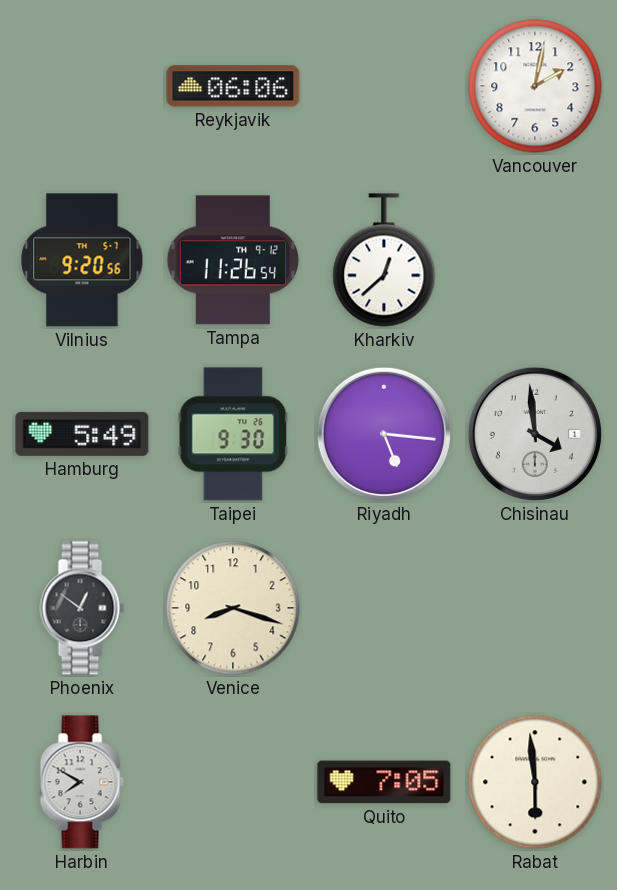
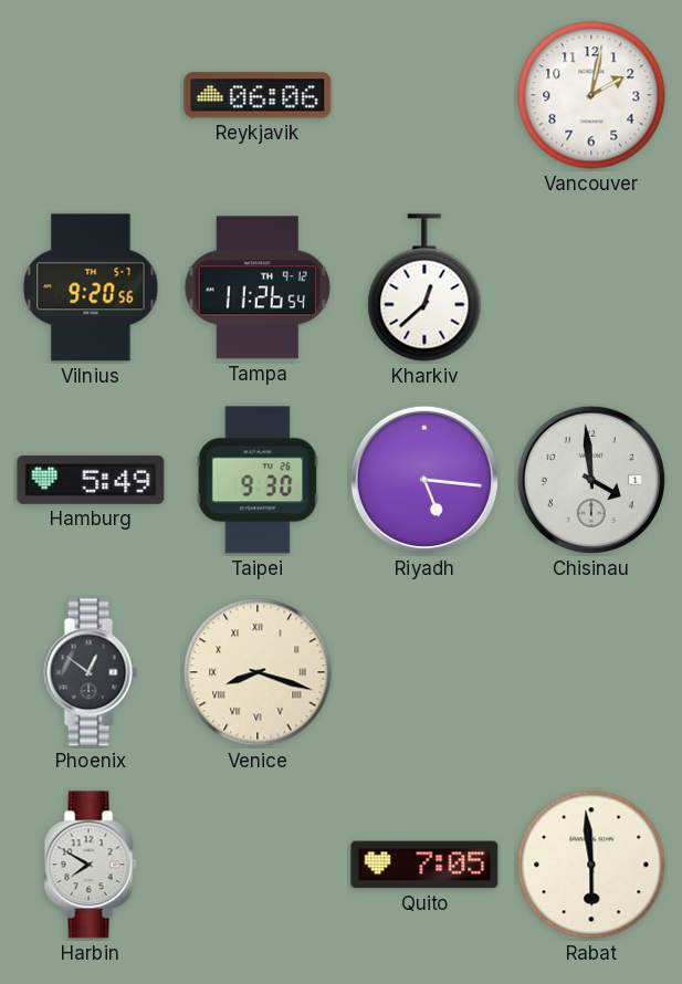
Venice numerals: Arabic -> Roman
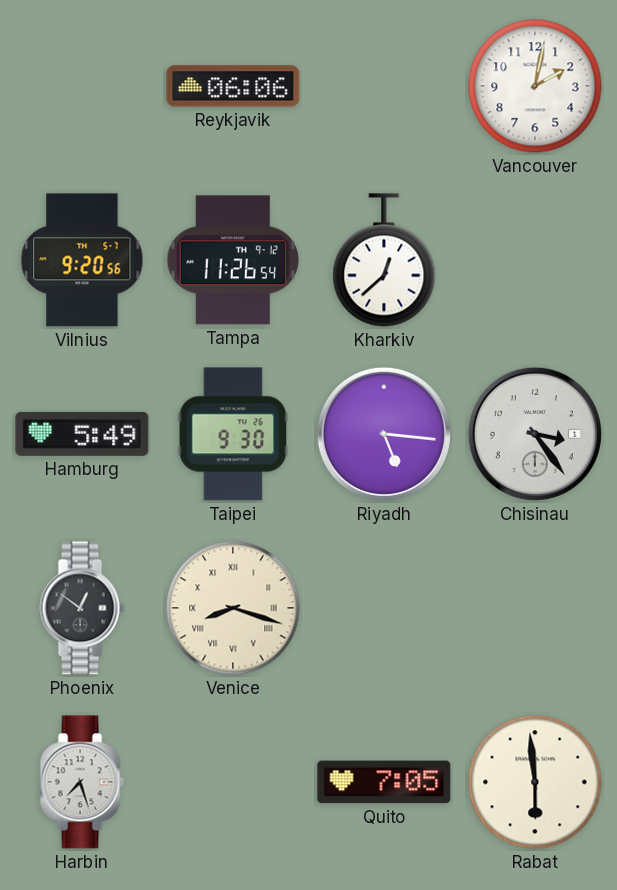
Chisinau: 3:59 -> 3:24
Harbin: 7:50 -> 7:27
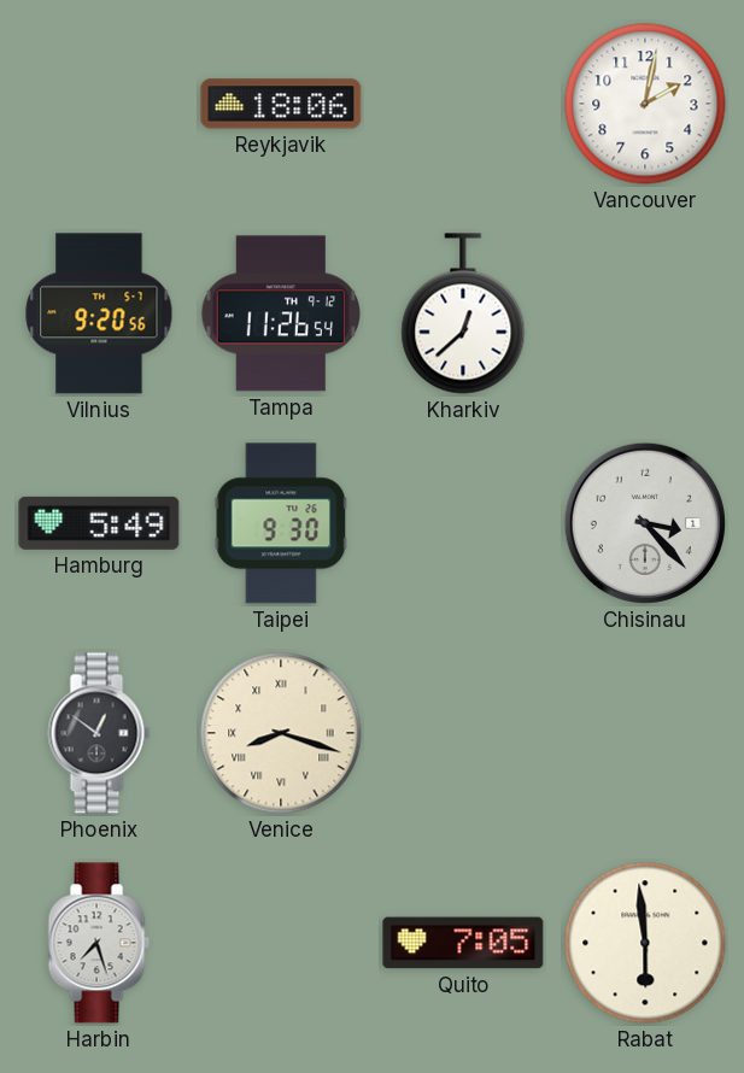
Reykjavik: 06:06 -> 18:06
Riyadh: 5:16 -> none
Chisinau: 3:24 -> 3:23
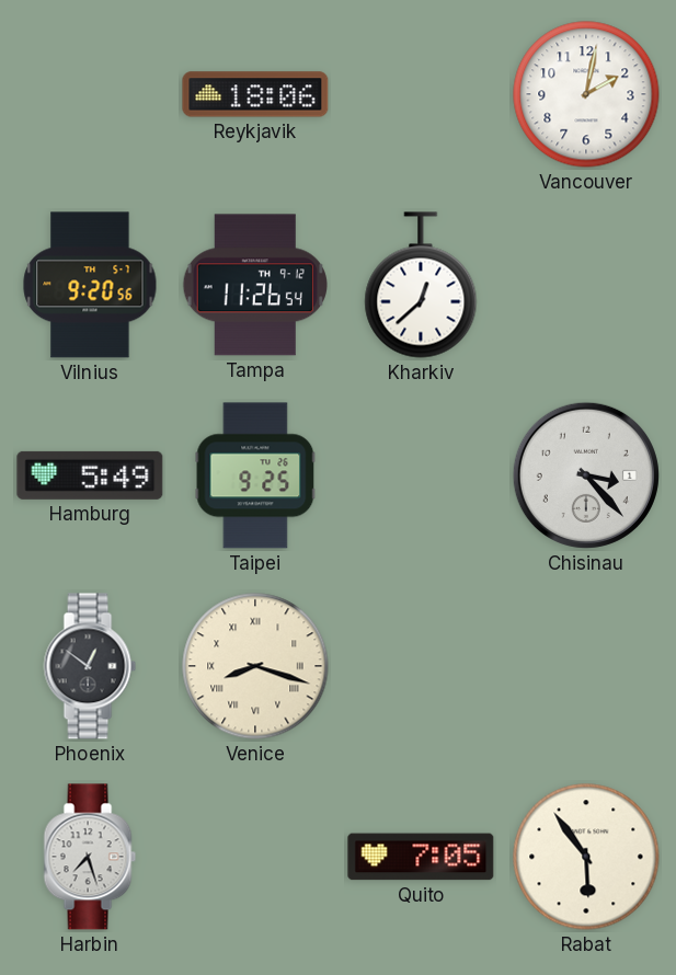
Taipei: 9:30 -> 9:25
Rabat: 5:59 -> 5:54
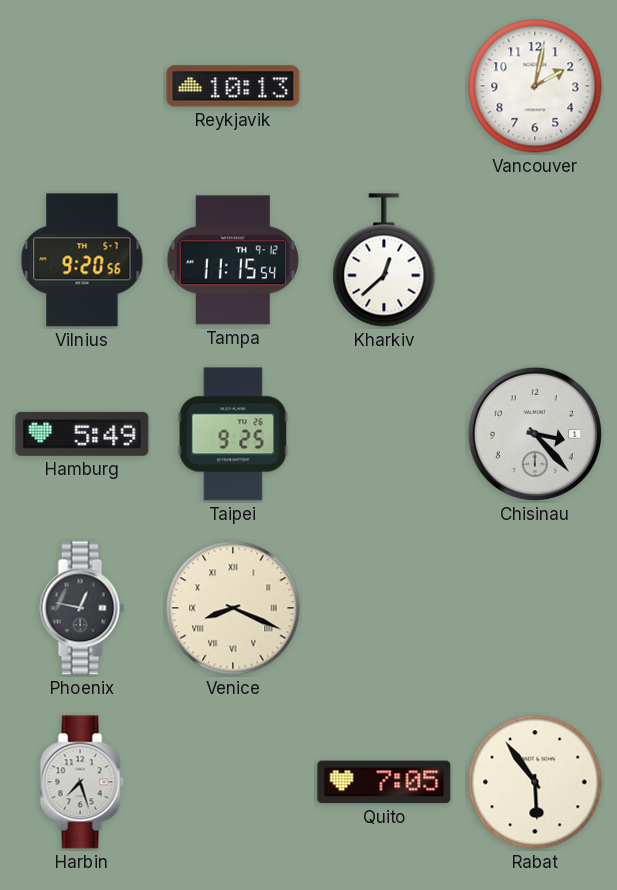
Reykjavik: 18:06 -> 10:13
Tampa: 11:26 -> 11:15
Phoenix: 12:51 -> 12:47
Venice: 8:18 -> 8:19
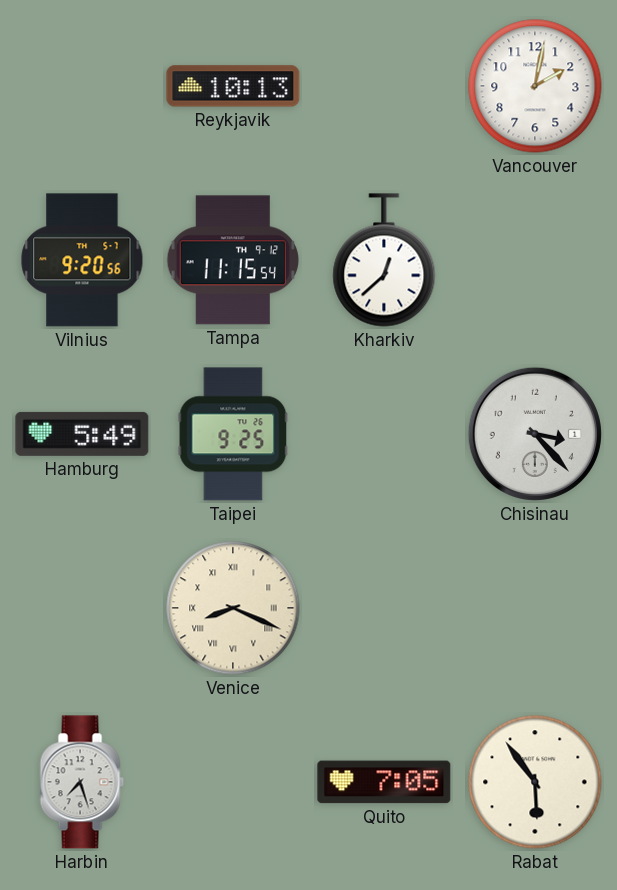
Phoenix: 12:47 -> none
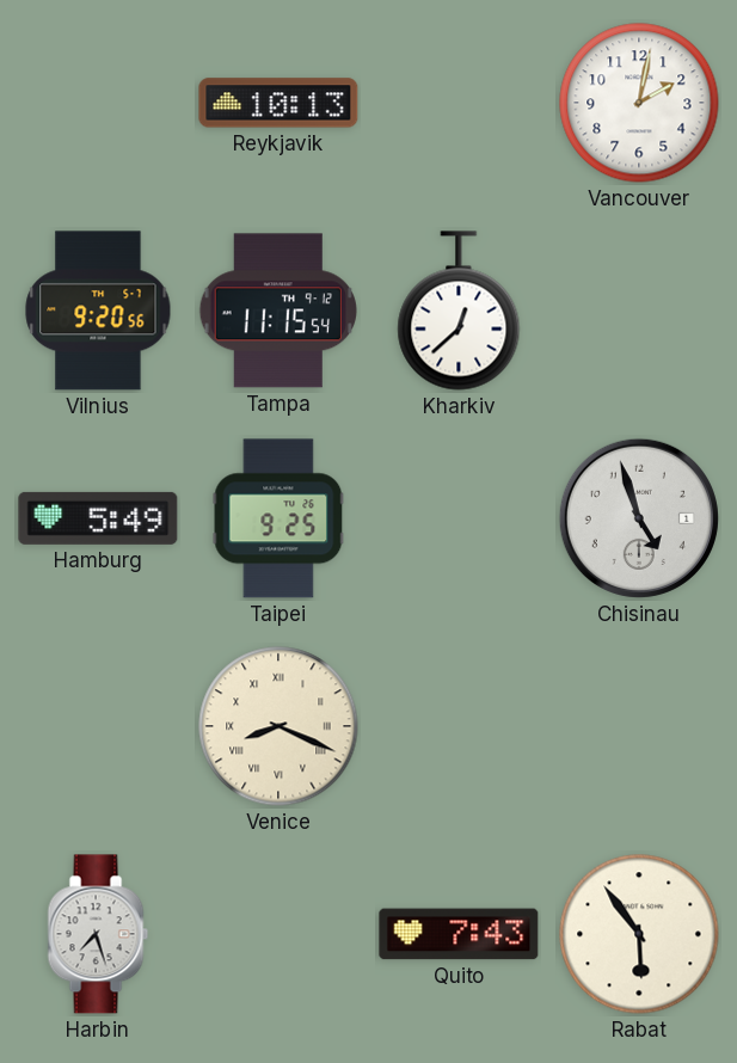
Chisinau: 3:23 -> 4:57
Quito: 7:05 -> 7:43
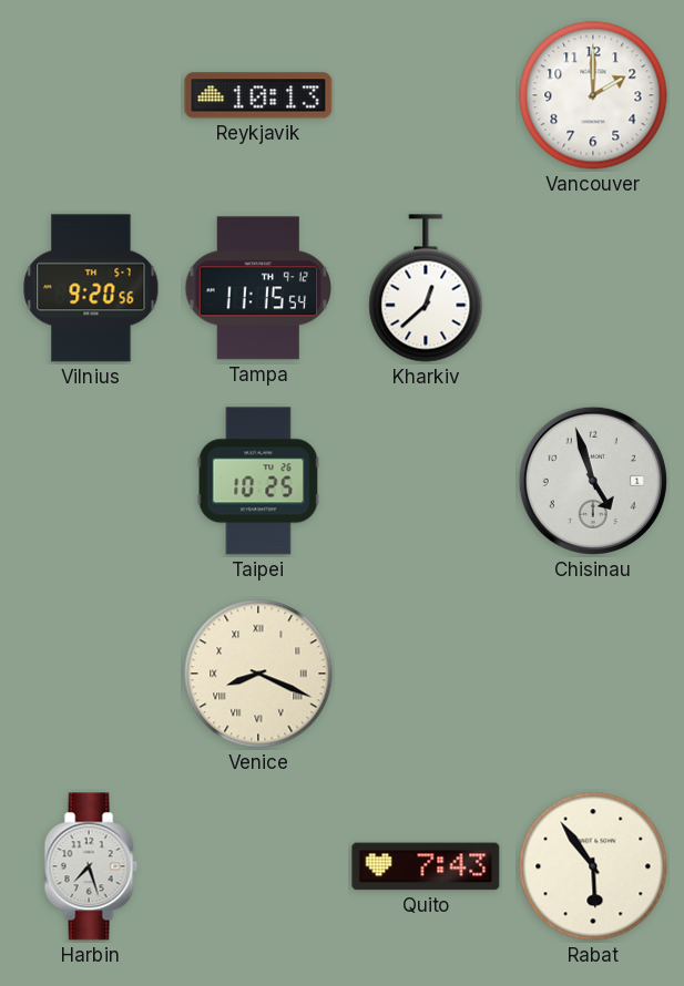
Vancouver: 2:02 -> 2:00
Hamburg: 5:49 -> none
Taipei: 9:25 -> 10:25
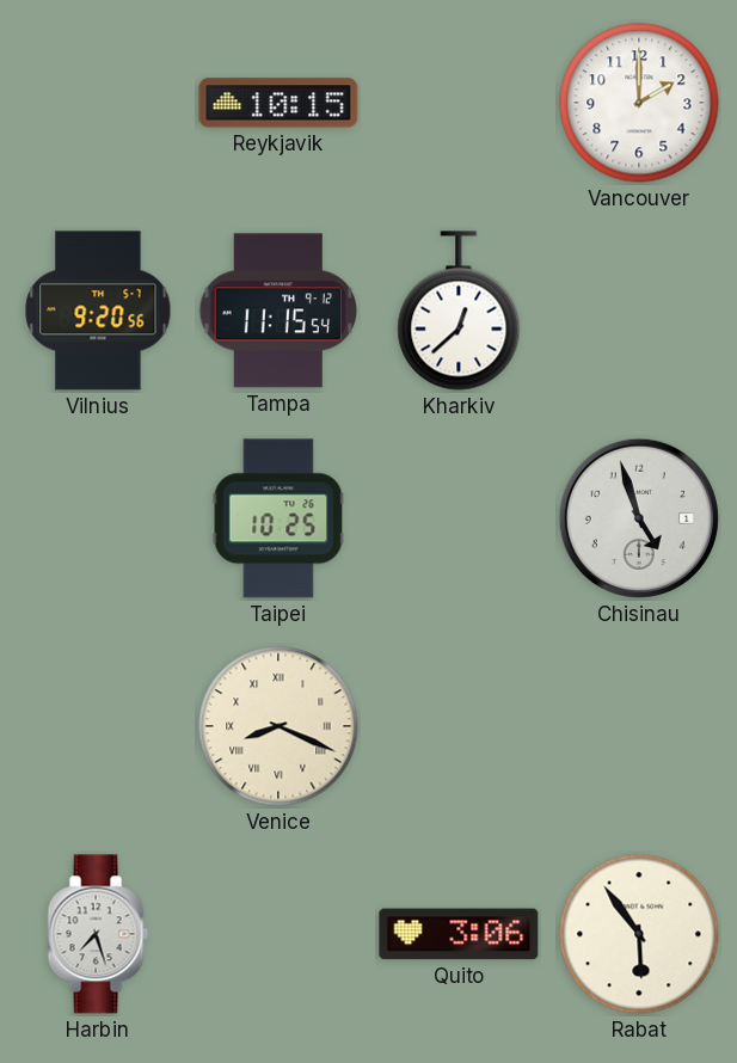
Reykjavik: 10:13 -> 10:15
Quito: 7:43 -> 3:06
